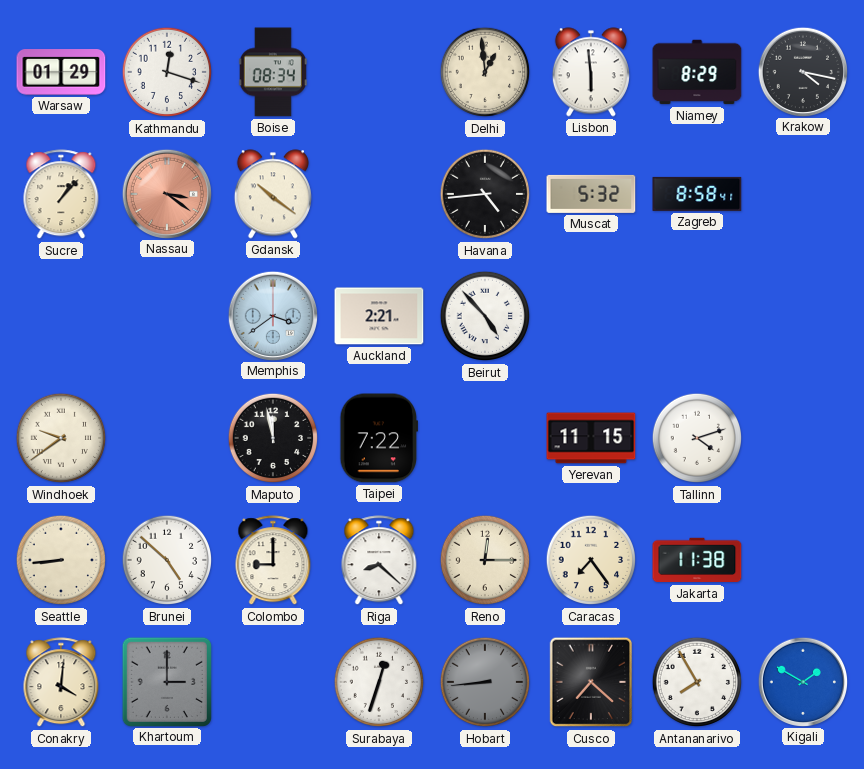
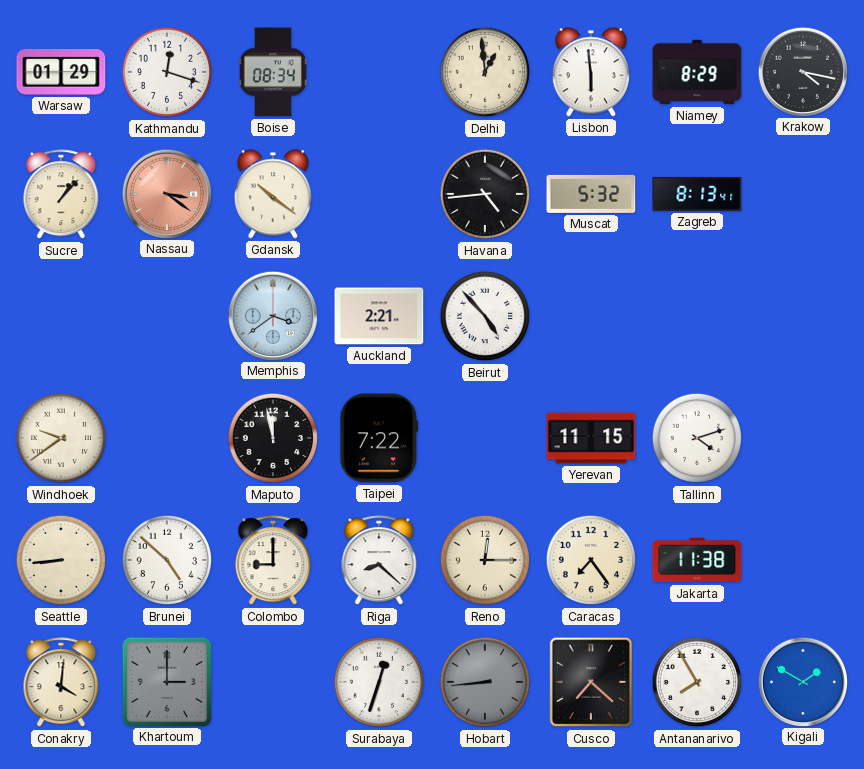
Zagreb: 8:58 -> 8:13
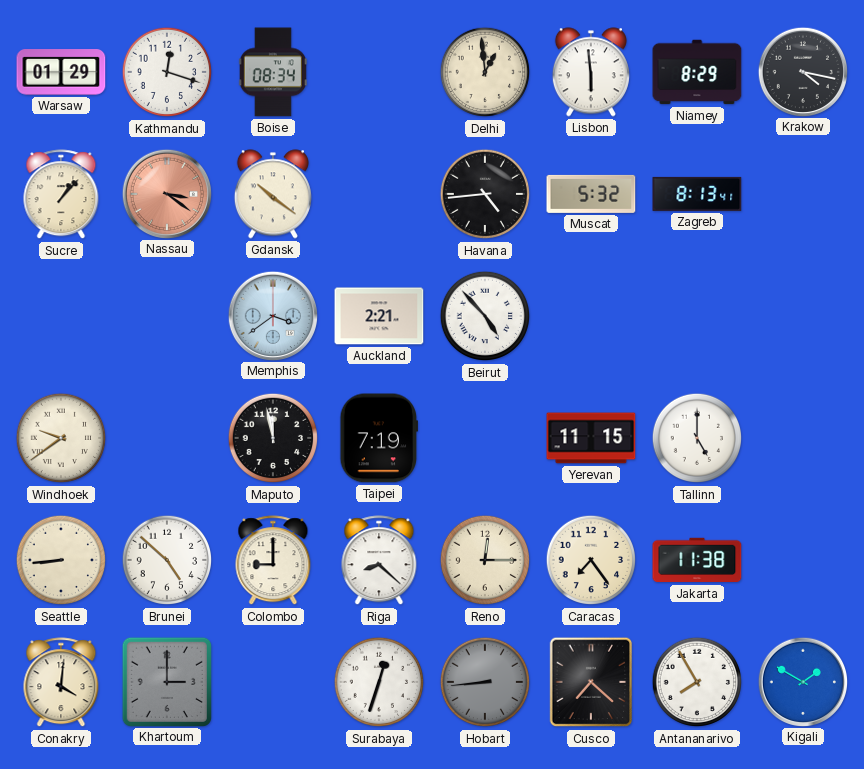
Taipei: 7:22 -> 7:19
Tallinn: 4:12 -> 5:00
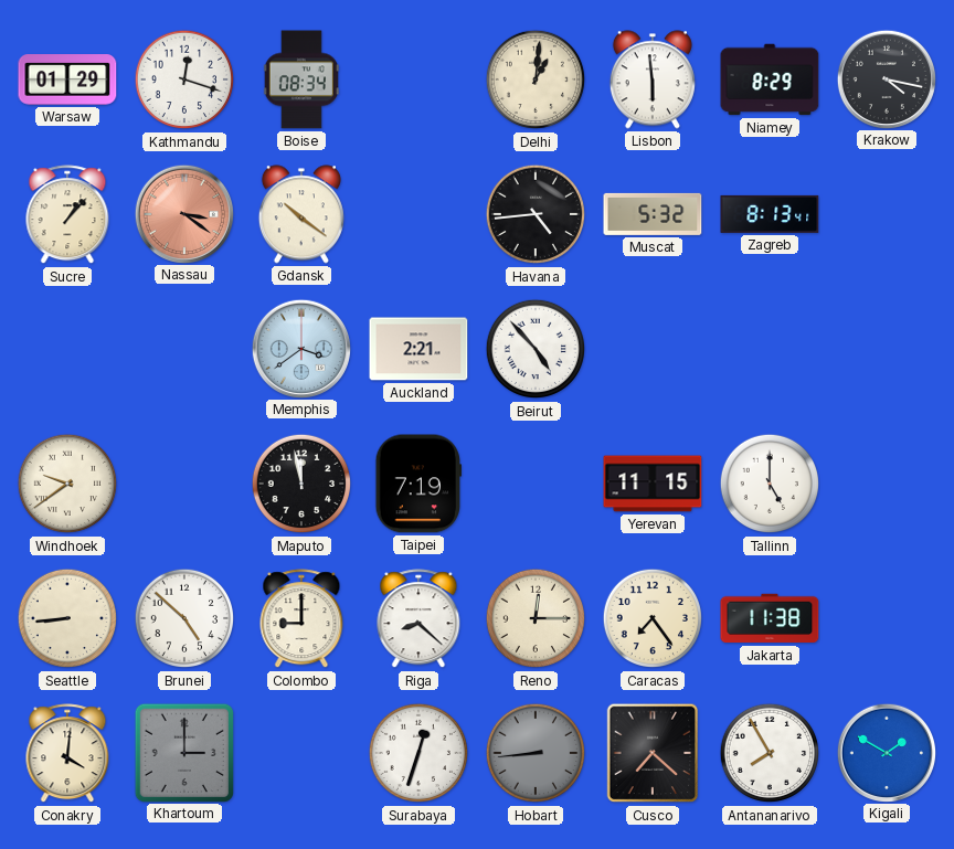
Delhi: 12:59 -> 1:01
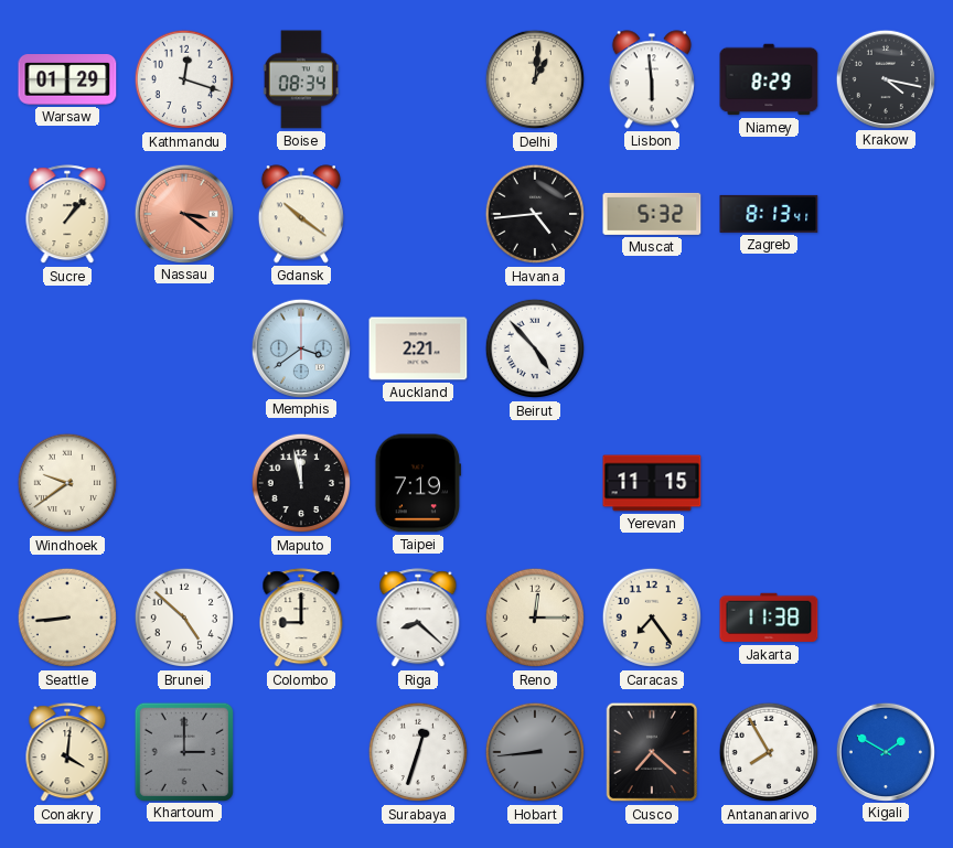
Tallinn: 5:00 -> none
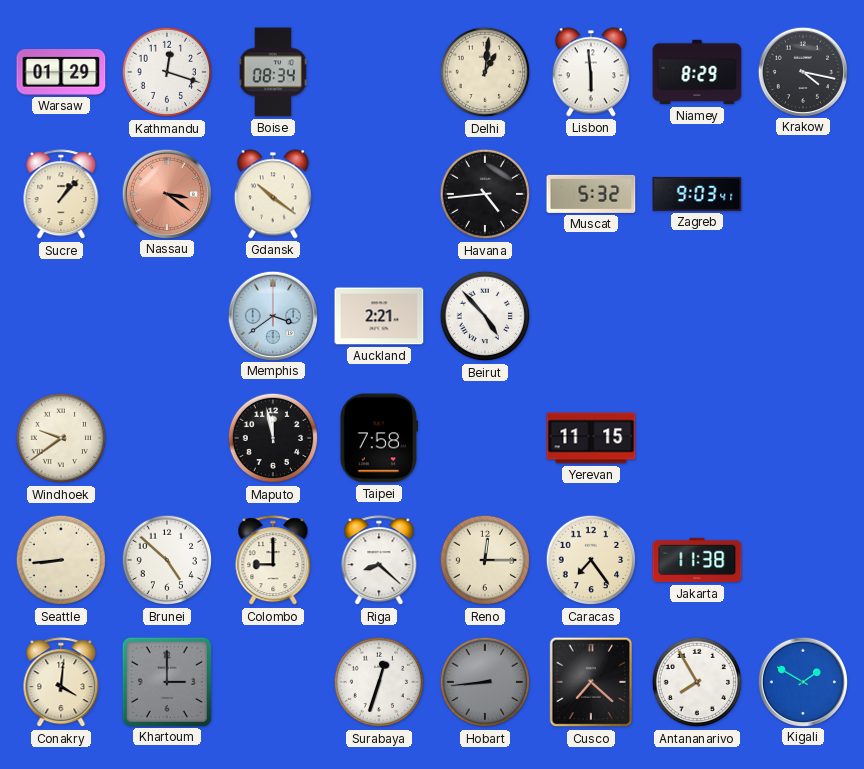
Zagreb: 8:13 -> 9:03
Taipei: 7:19 -> 7:58
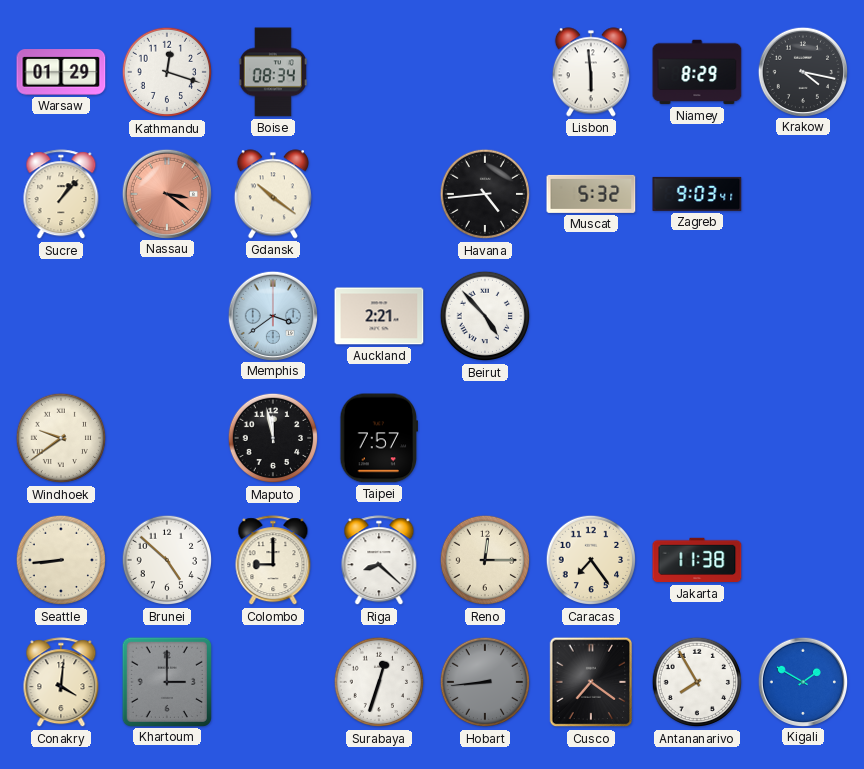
Delhi: 1:01 -> none
Taipei: 7:58 -> 7:57
Yerevan: 11:15 -> none
Cusco: 7:22 -> 7:21
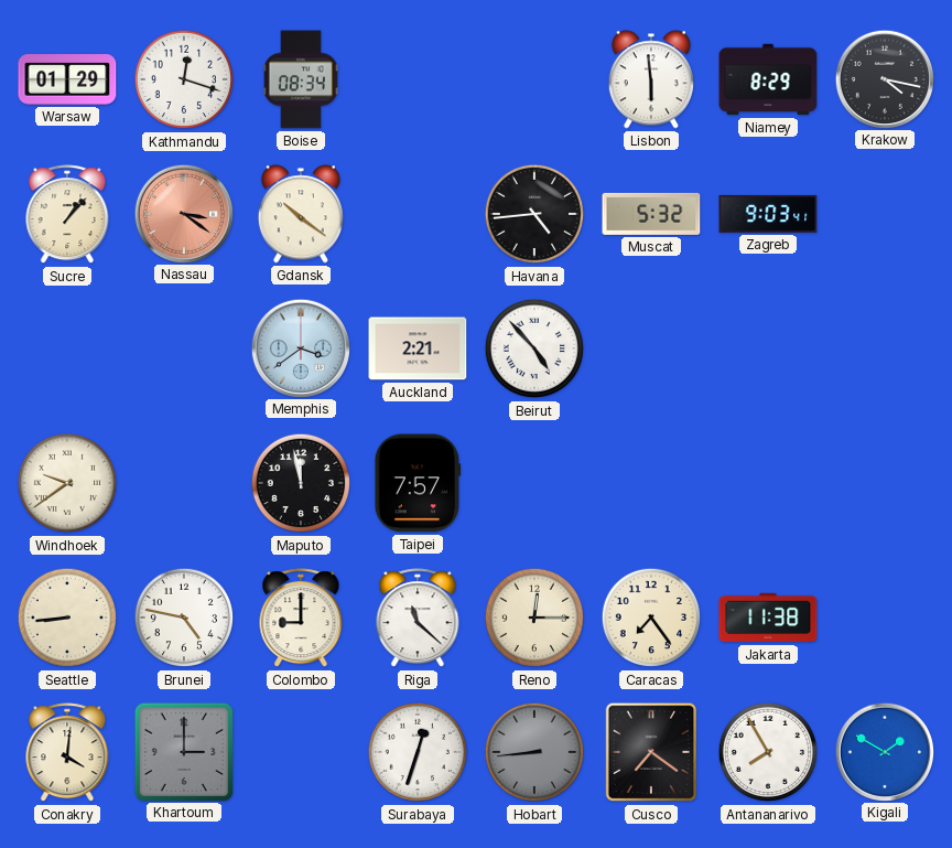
Brunei: 4:52 -> 4:47
Riga: 8:22 -> 11:22
